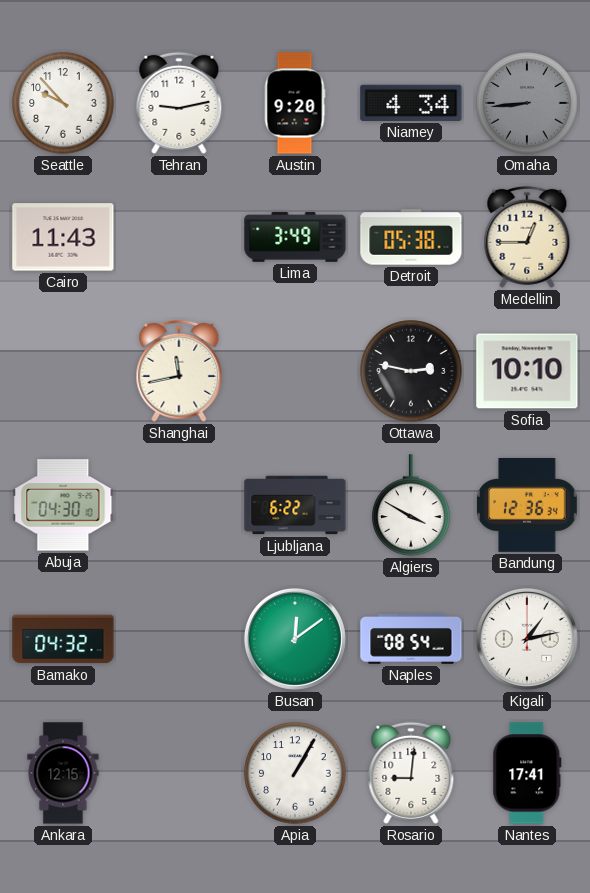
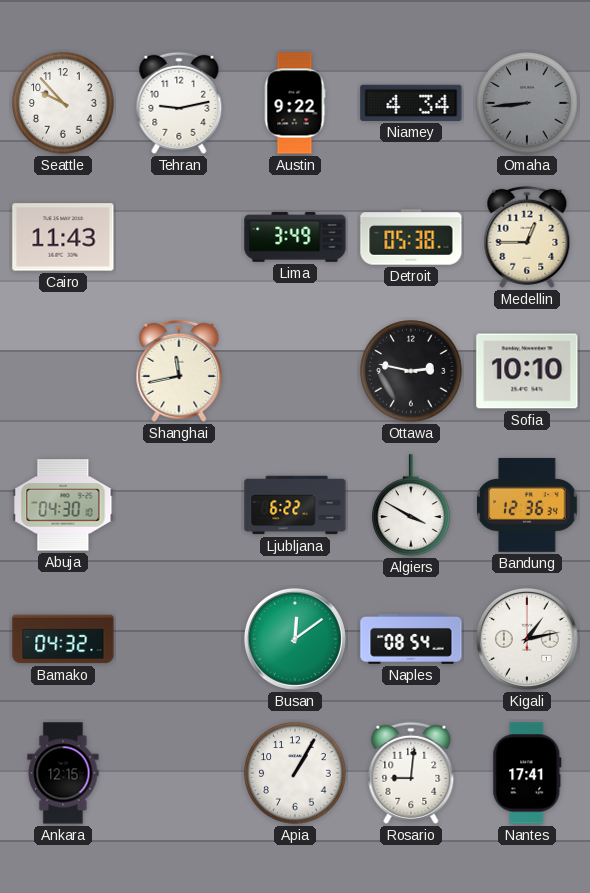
Austin: 9:20 -> 9:22
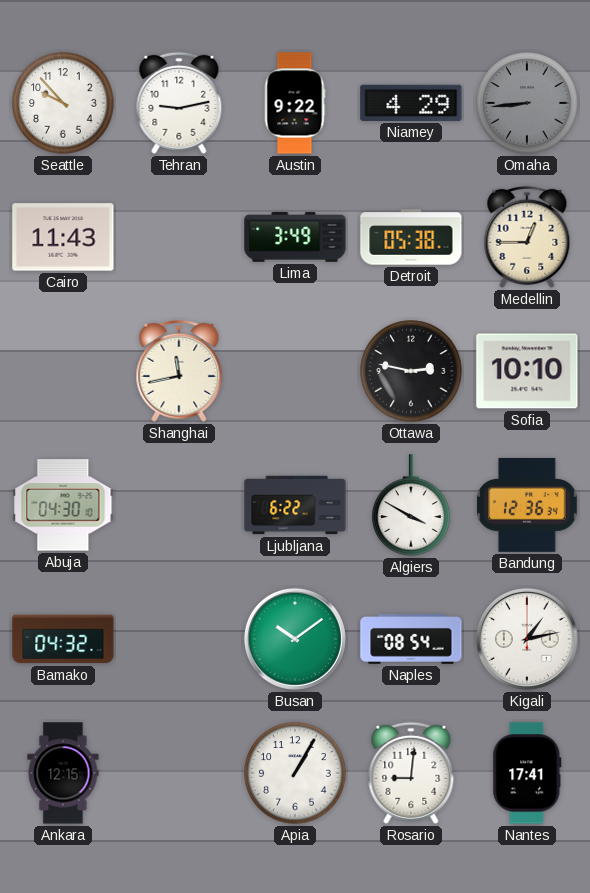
Niamey: 4:34 -> 4:29
Busan: 12:09 -> 10:09
